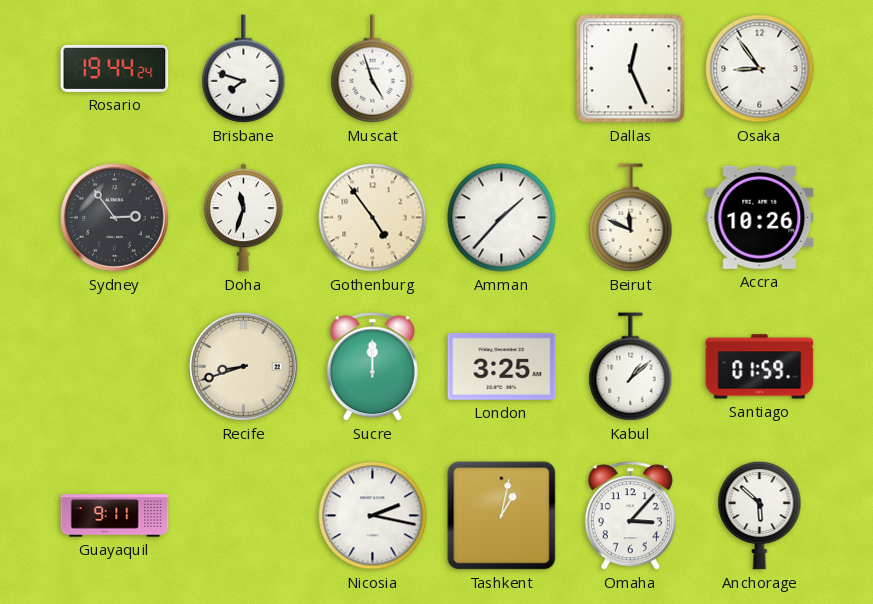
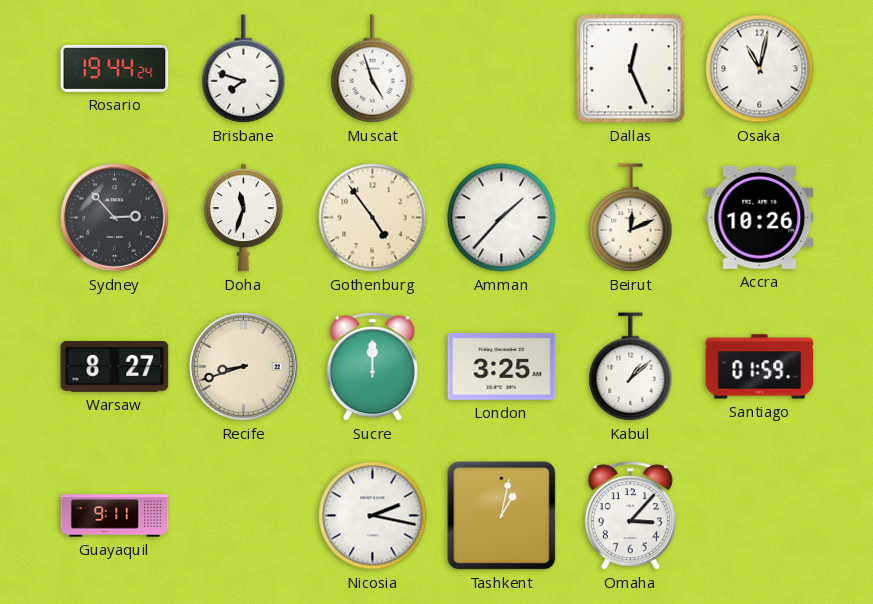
Osaka: 8:54 -> 11:02
Sydney: 2:54 -> 2:53
Beirut: 11:49 -> 12:11
Warsaw: none -> 8:27
Anchorage: 5:52 -> none
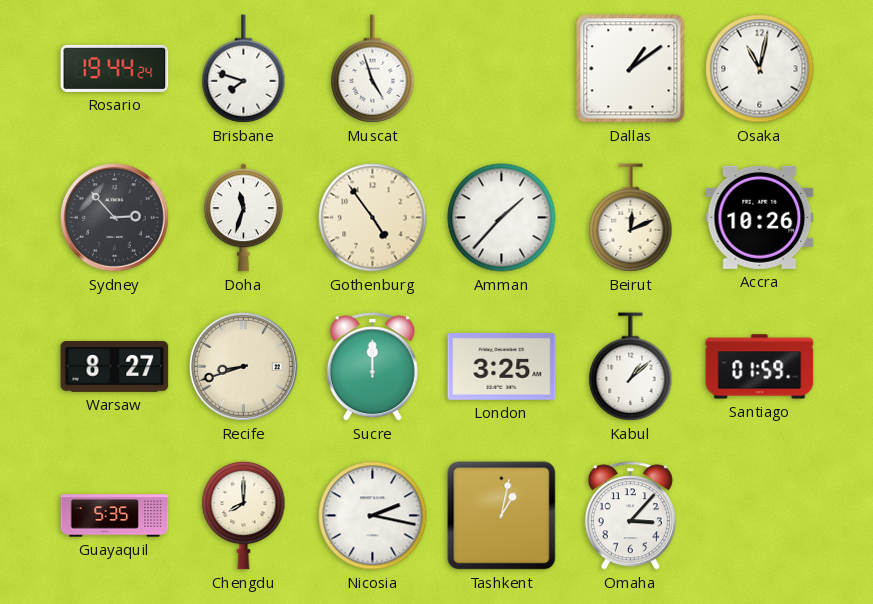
Dallas: 12:26 -> 1:09
Guayaquil: 9:11 -> 5:35
Chengdu: none -> 8:00
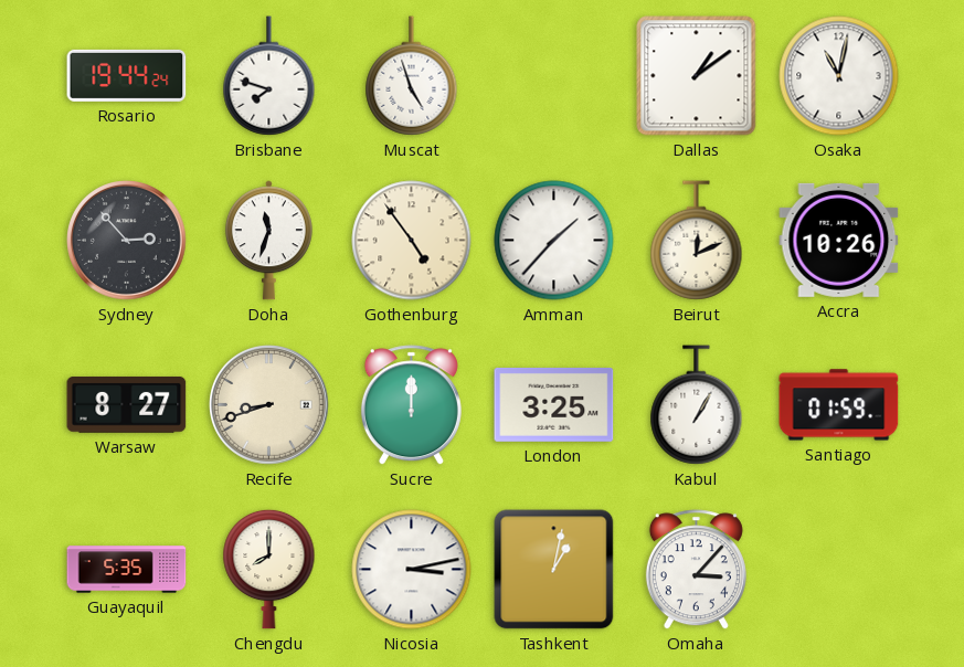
Kabul: 1:08 -> 1:05
Nicosia: 2:17 -> 3:13
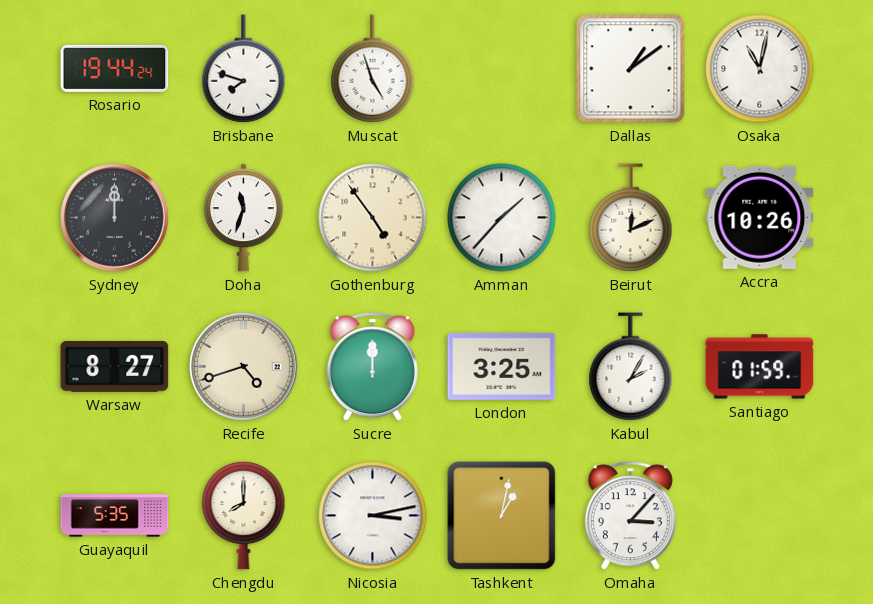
Sydney: 2:53 -> 12:00
Recife: 8:42 -> 4:42
Kabul: 1:05 -> 2:05
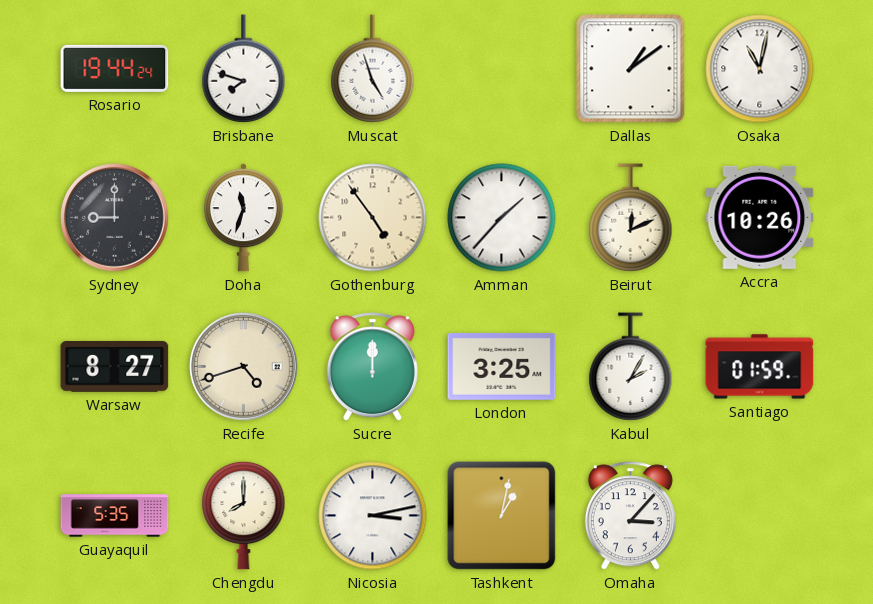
Sydney: 12:00 -> 9:00
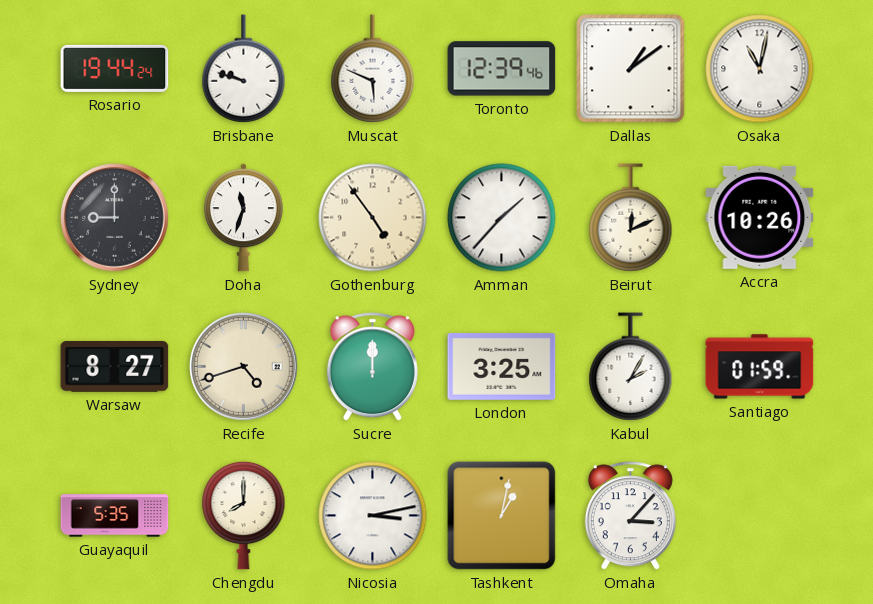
Brisbane: 7:48 -> 9:48
Muscat: 4:57 -> 5:49
Toronto: none -> 12:39
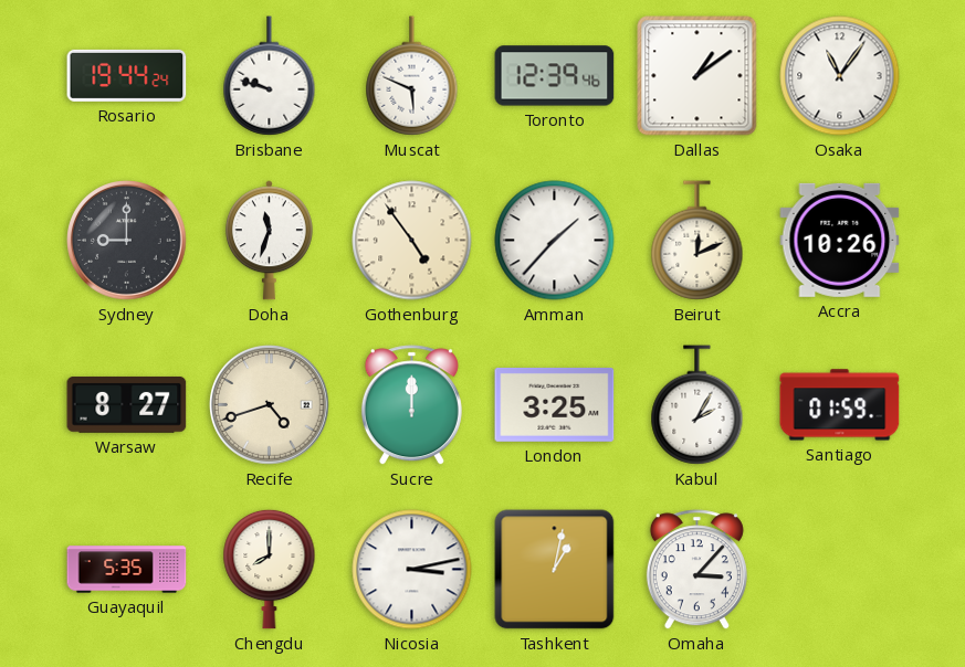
Osaka: 11:02 -> 11:06
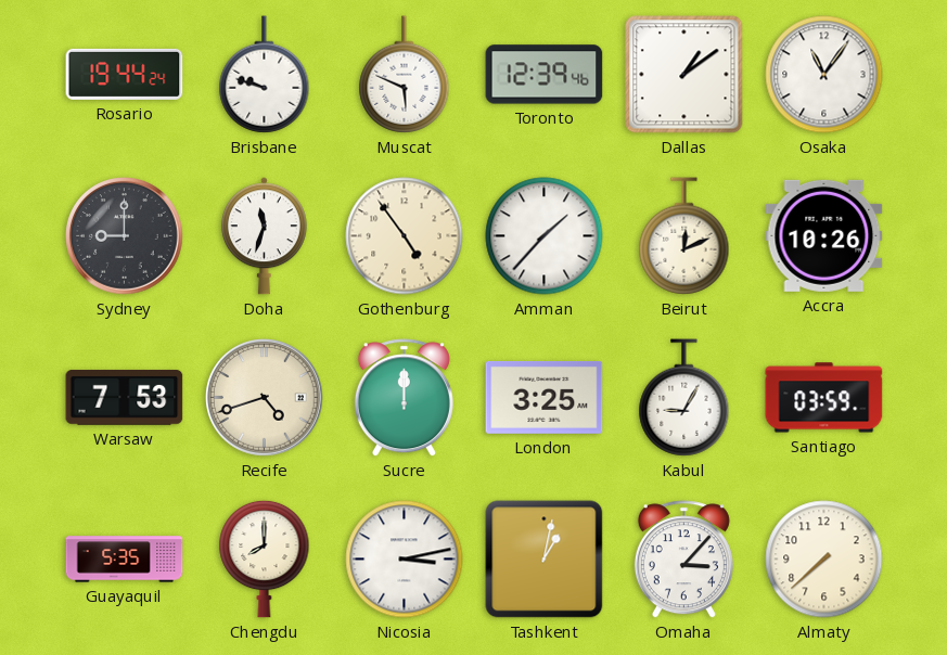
Warsaw: 8:27 -> 7:53
Kabul: 2:05 -> 9:05
Santiago: 01:59 -> 03:59
Almaty: none -> 7:38
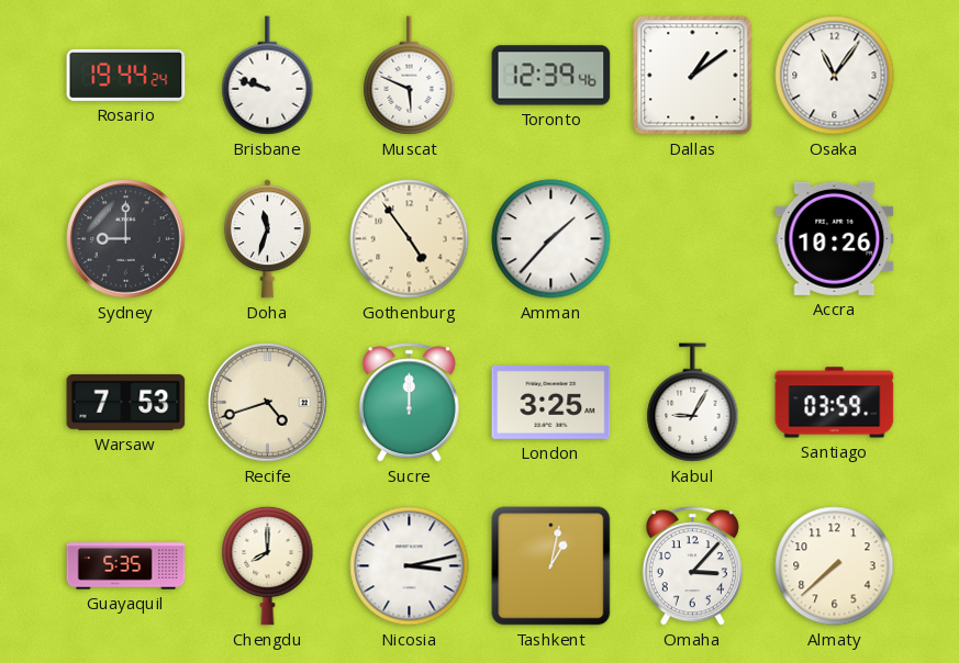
Beirut: 12:11 -> none
